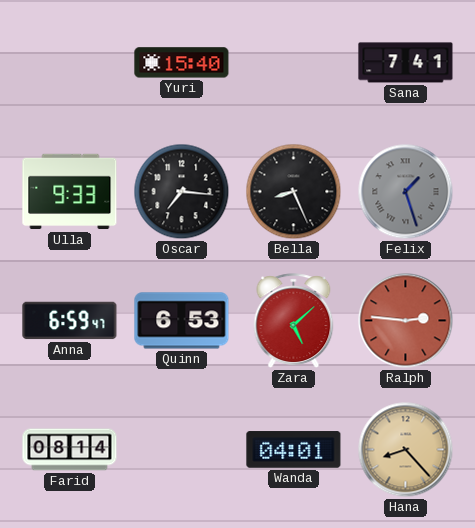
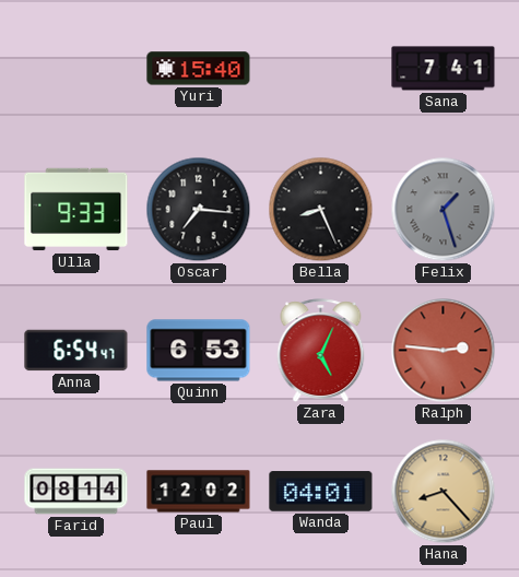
Anna: 6:59 -> 6:54
Zara: 5:08 -> 5:04
Paul: none -> 12:02
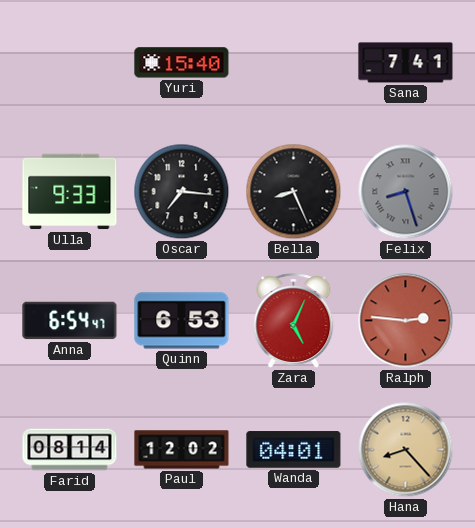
Felix: 1:27 -> 8:27
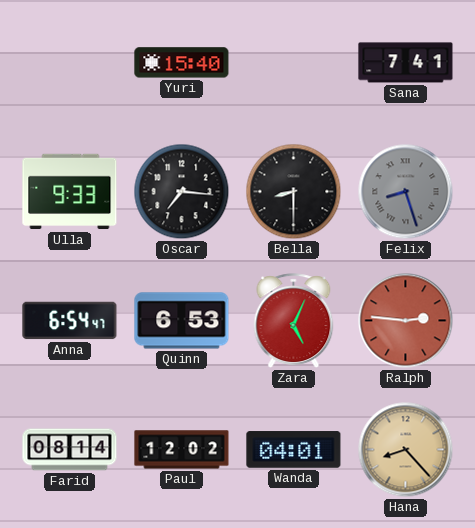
Bella: 8:26 -> 8:30
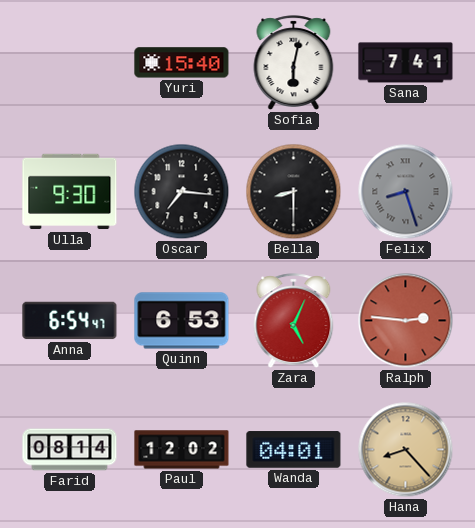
Sofia: none -> 6:02
Ulla: 9:33 -> 9:30
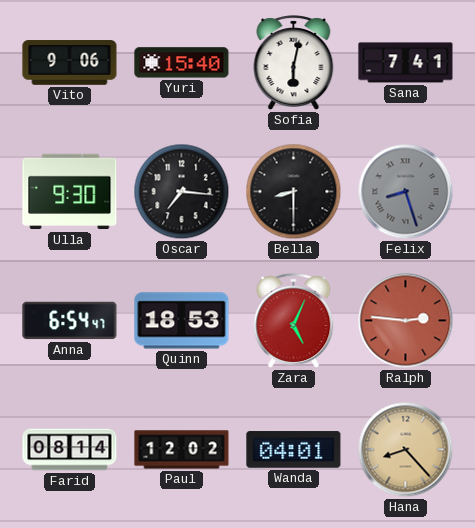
Vito: none -> 9:06
Quinn: 6:53 -> 18:53
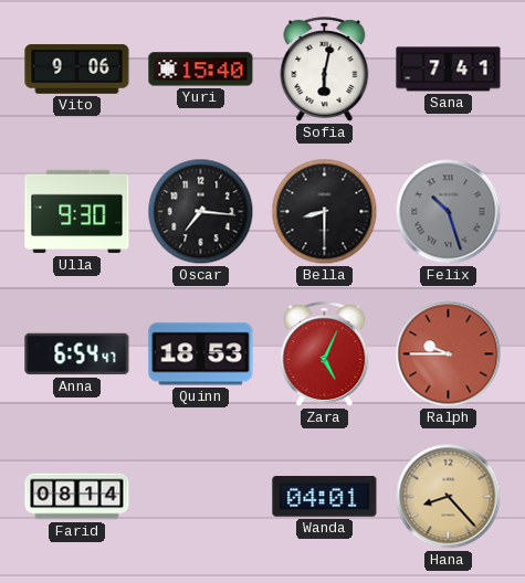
Felix: 8:27 -> 10:27
Ralph: 2:46 -> 9:45
Paul: 12:02 -> none
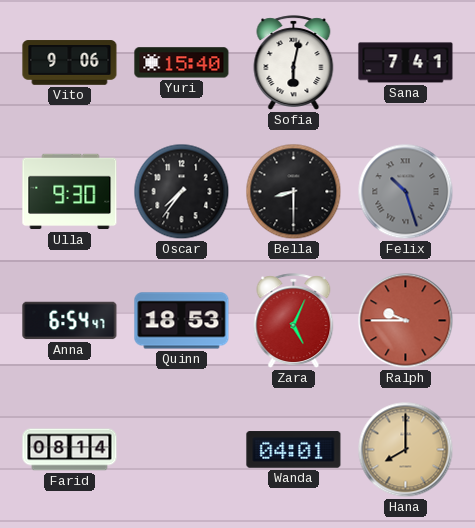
Oscar: 7:16 -> 7:36
Hana: 8:23 -> 8:00
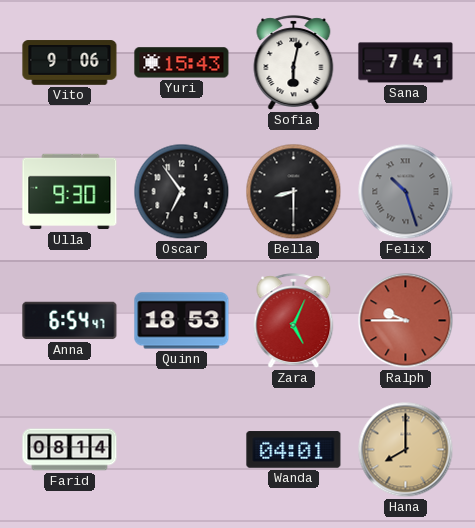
Yuri: 15:40 -> 15:43
Oscar: 7:36 -> 6:54
